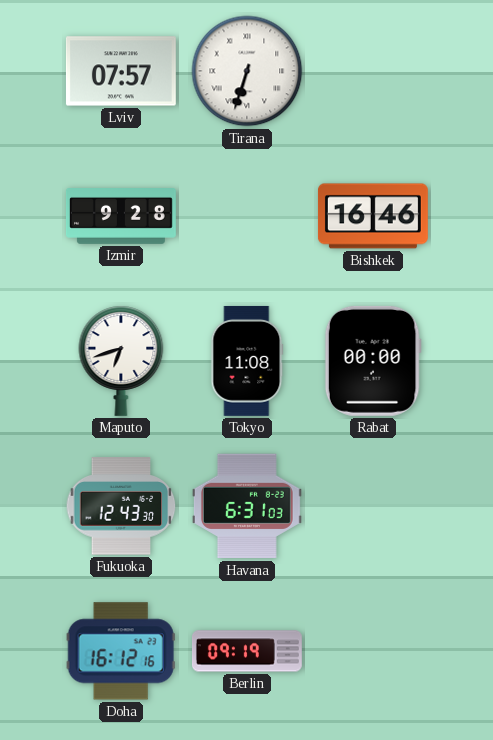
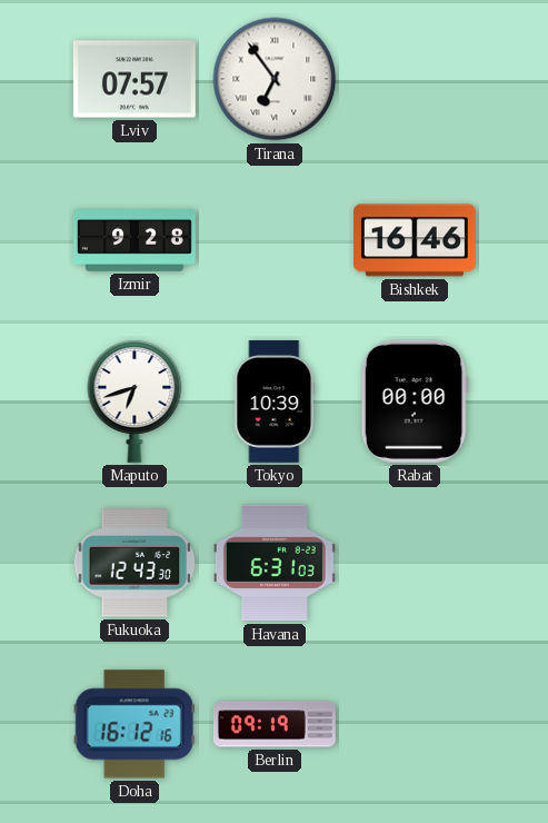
Tirana: 6:33 -> 6:54
Tokyo: 11:08 -> 10:39
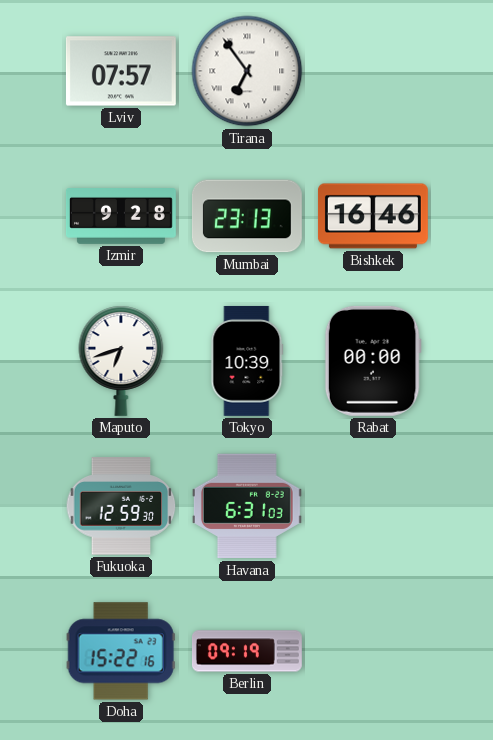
Mumbai: none -> 23:13
Fukuoka: 12:43 -> 12:59
Doha: 16:12 -> 15:22
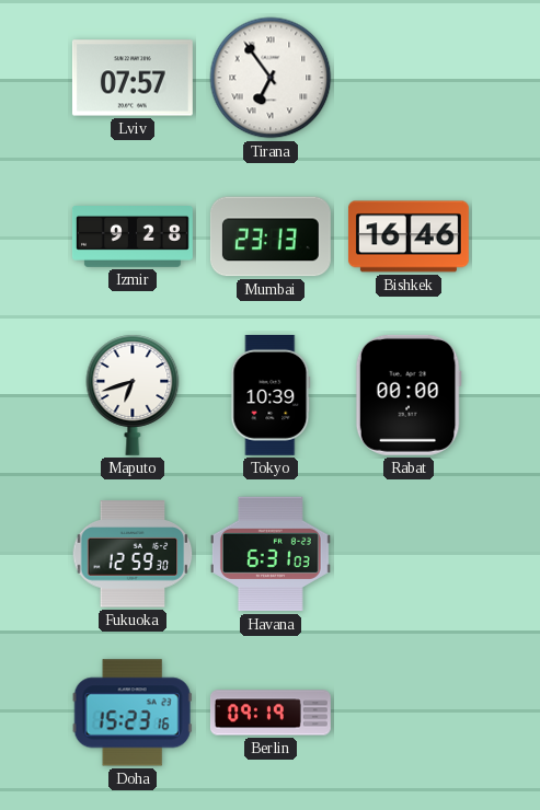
Doha: 15:22 -> 15:23
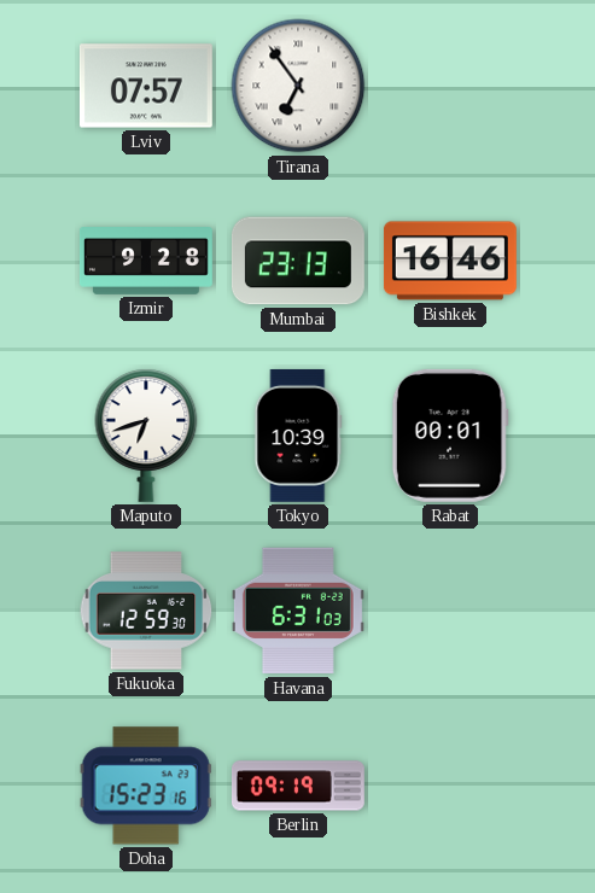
Rabat: 00:00 -> 00:01
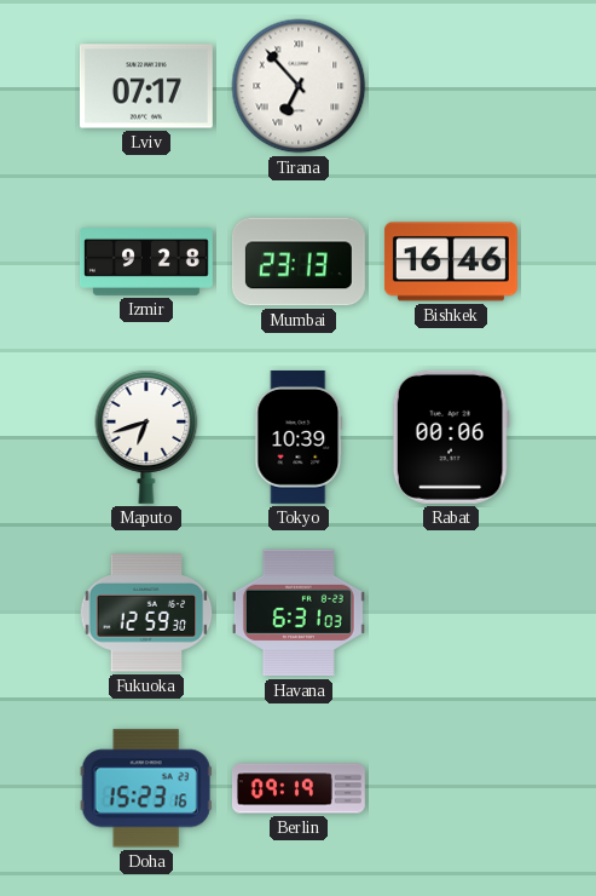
Lviv: 07:57 -> 07:17
Tirana: 6:54 -> 6:53
Rabat: 00:01 -> 00:06
